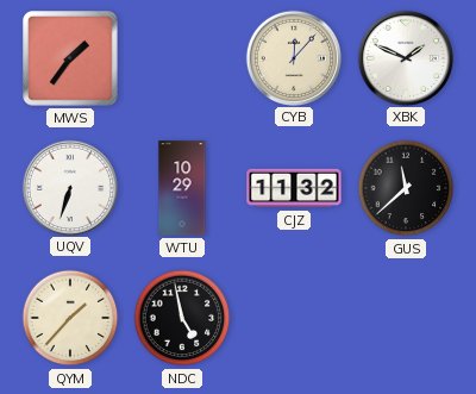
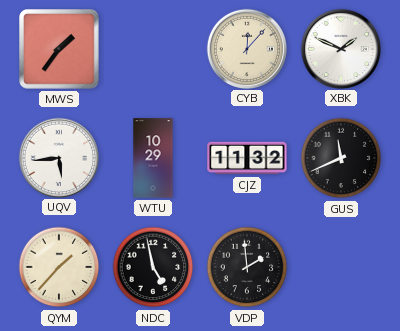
UQV: 6:33 -> 5:44
GUS: 11:38 -> 11:41
VDP: none -> 1:59
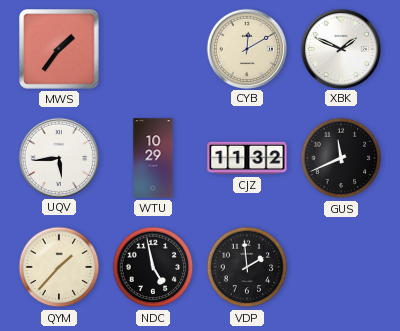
CYB: 12:07 -> 12:10
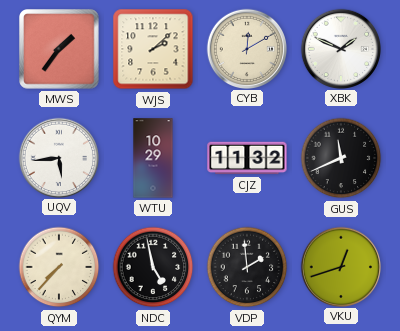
WJS: none -> 2:08
QYM: 1:37 -> 7:37
VKU: none -> 12:42
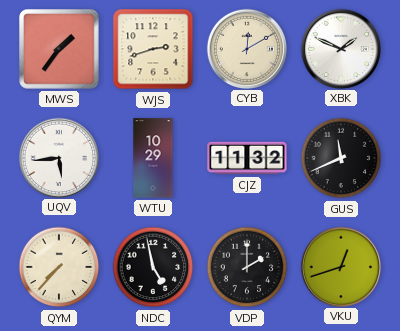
WJS: 2:08 -> 2:42
VDP: 1:59 -> 2:00
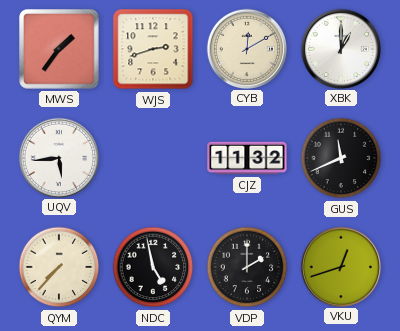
XBK: 1:49 -> 1:00
WTU: 10:29 -> none
